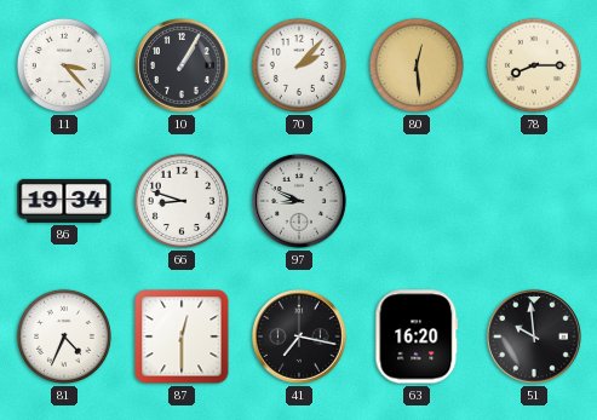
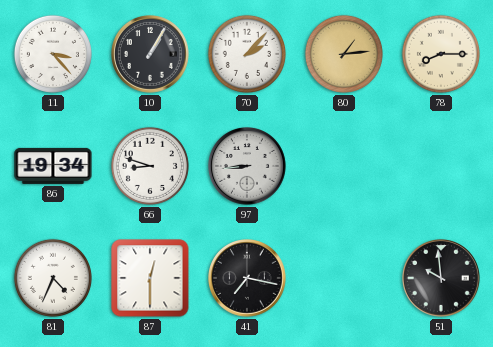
80: 12:29 -> 1:14
97: 8:49 -> 8:44
63: 16:20 -> none
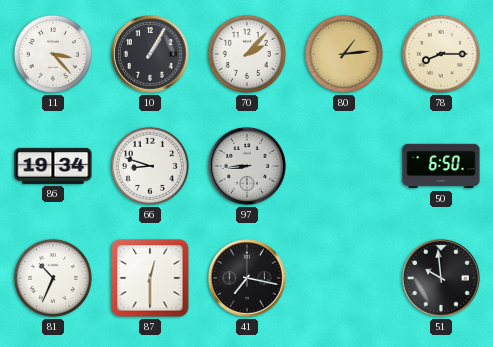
50: none -> 6:50
81: 4:34 -> 10:34
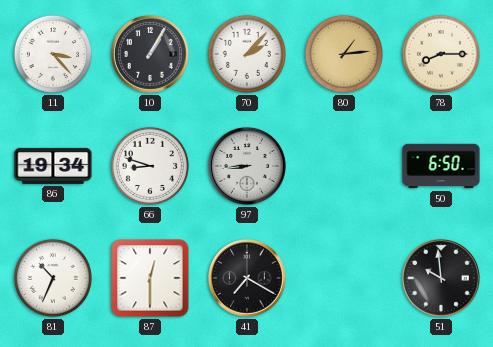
41: 7:17 -> 7:20
